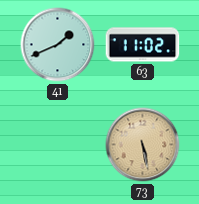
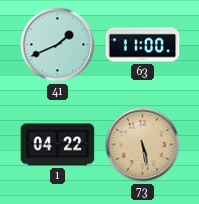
63: 11:02 -> 11:00
1: none -> 04:22
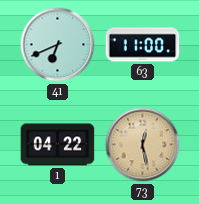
41: 1:41 -> 6:41
73: 5:28 -> 12:28
